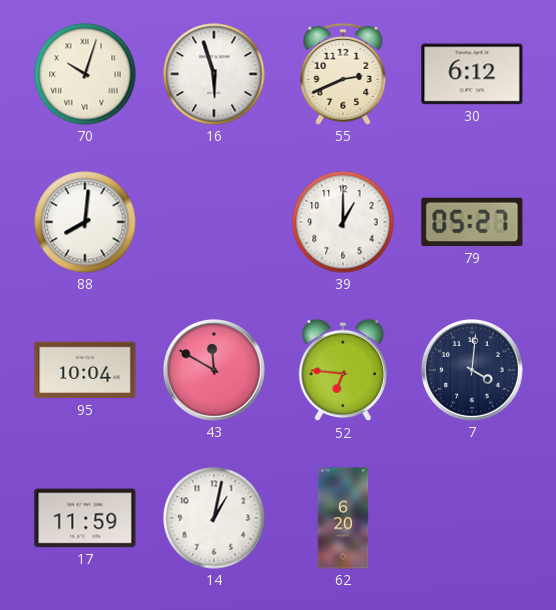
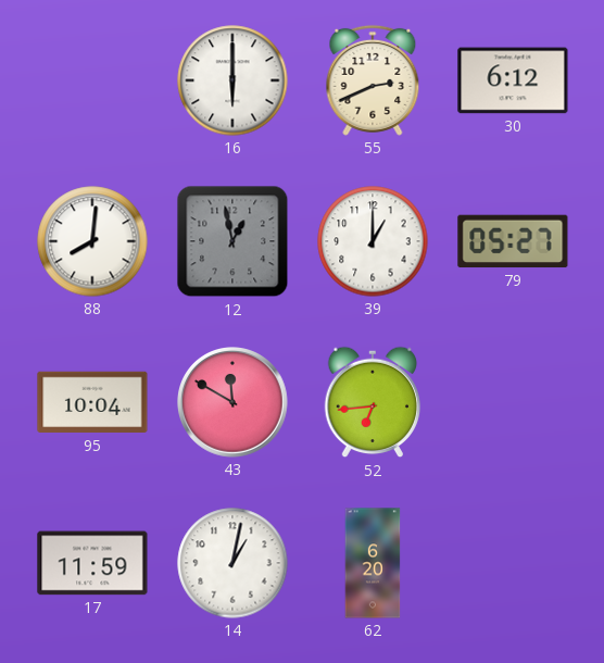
70: 10:03 -> none
16: 5:57 -> 6:00
12: none -> 12:58
52: 6:46 -> 6:44
7: 4:01 -> none
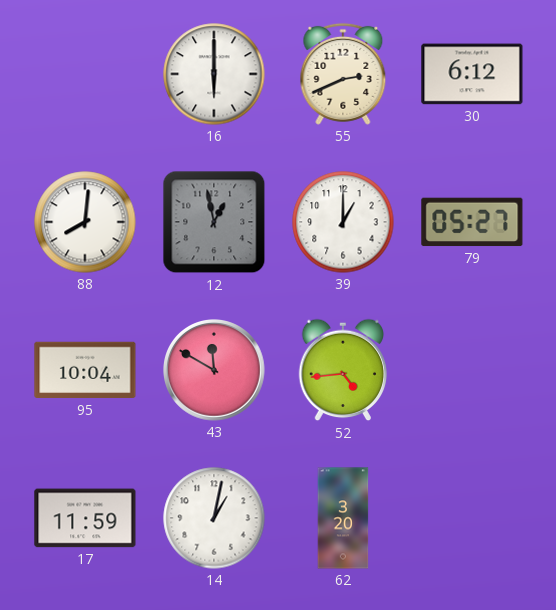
52: 6:44 -> 4:44
62: 6:20 -> 3:20
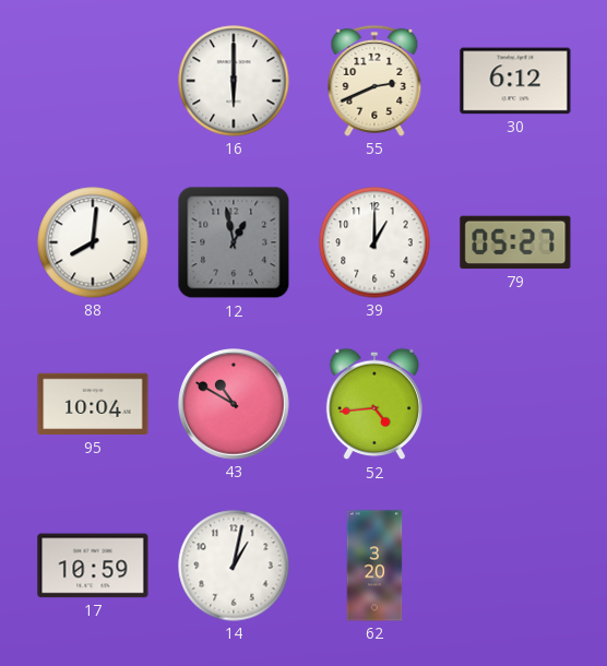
43: 11:50 -> 10:50
17: 11:59 -> 10:59
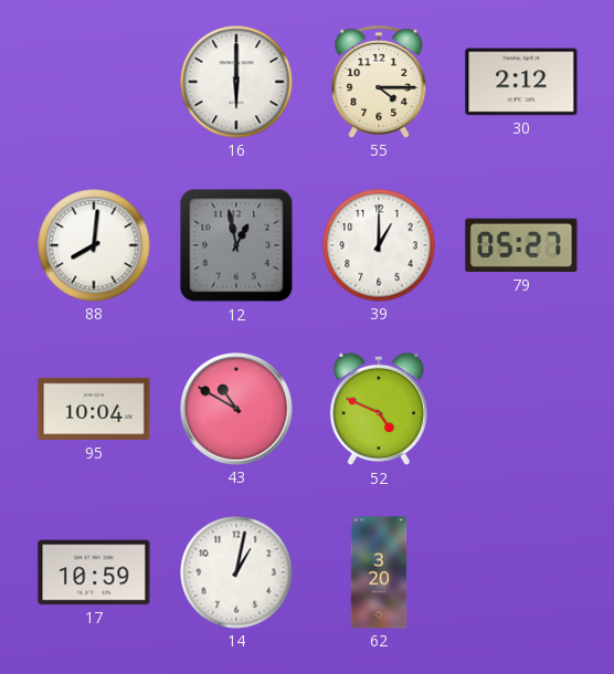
55: 2:41 -> 4:15
30: 6:12 -> 2:12
52: 4:44 -> 4:49
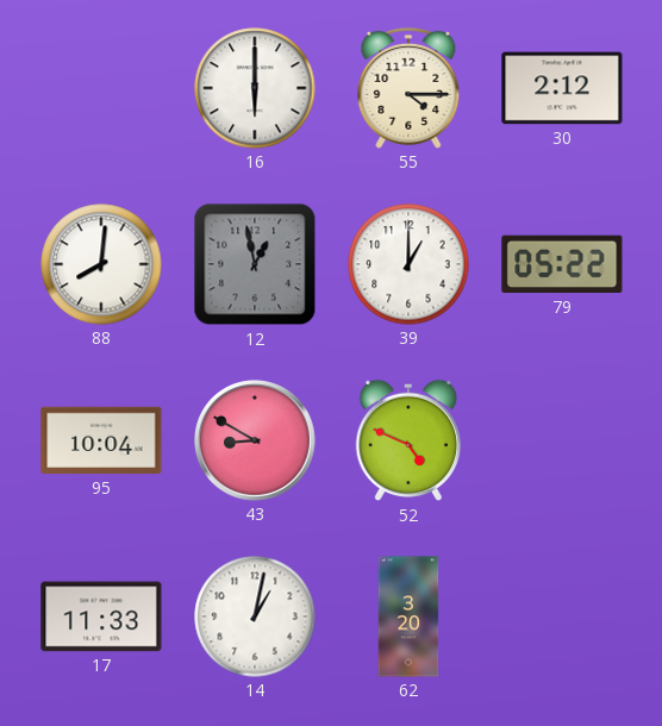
79: 05:27 -> 05:22
43: 10:50 -> 8:50
17: 10:59 -> 11:33
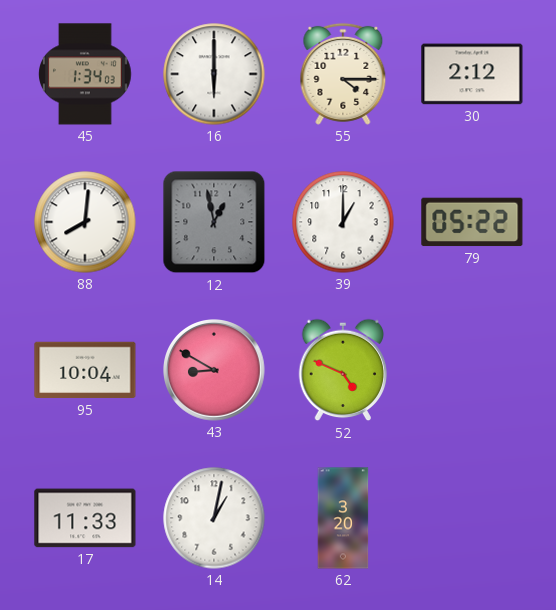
45: none -> 1:34
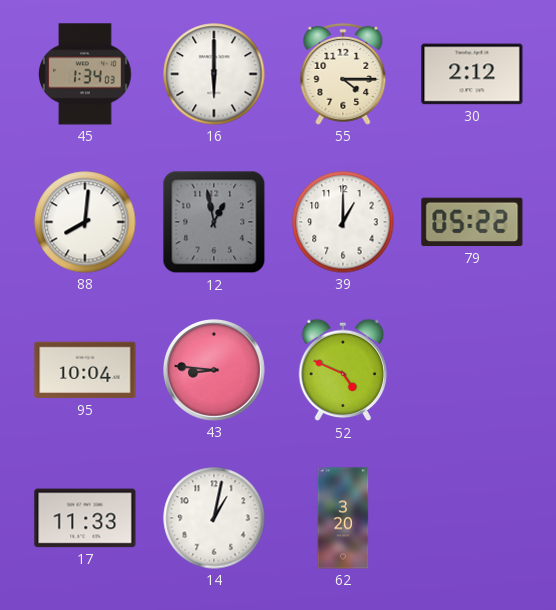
43: 8:50 -> 8:46
